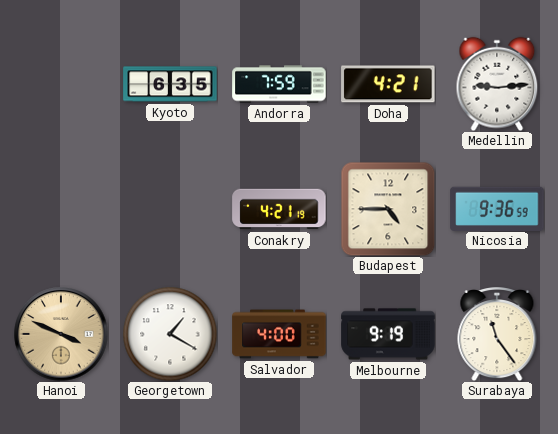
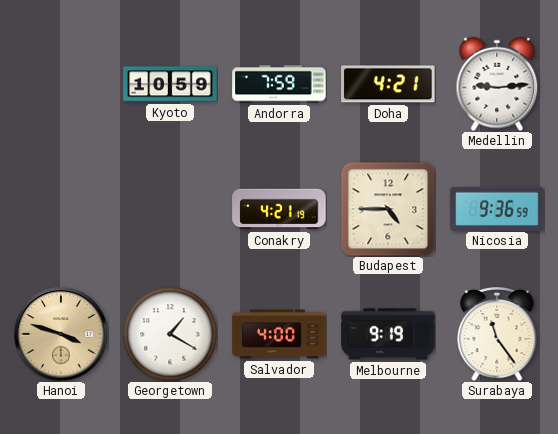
Kyoto: 6:35 -> 10:59
Hanoi: 3:49 -> 3:48
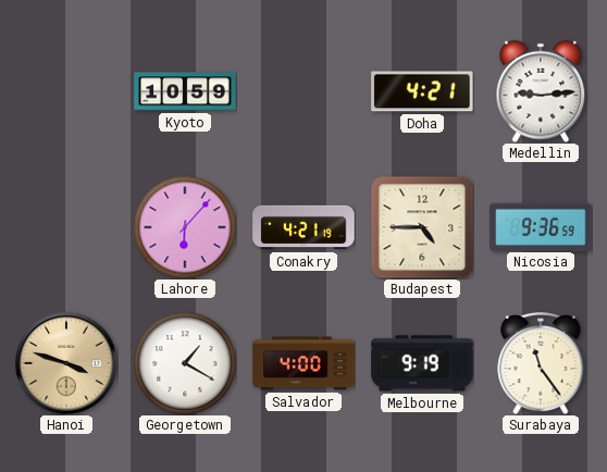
Andorra: 7:59 -> none
Lahore: none -> 6:07
